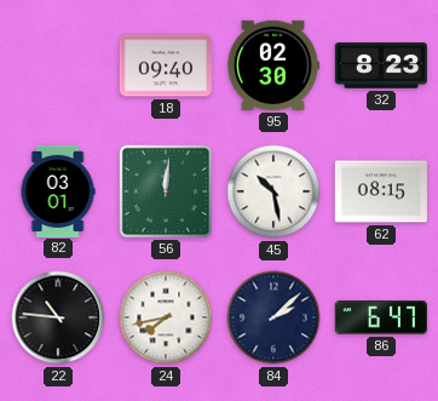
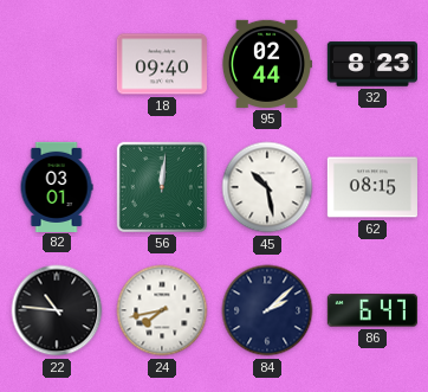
95: 02:30 -> 02:44
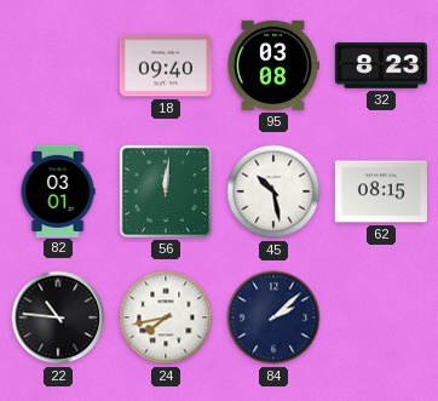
95: 02:44 -> 03:08
86: 6:47 -> none
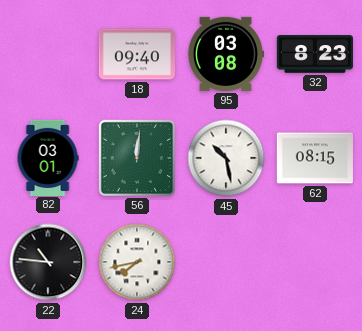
84: 2:08 -> none
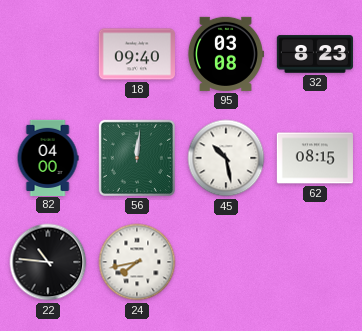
82: 03:01 -> 04:00
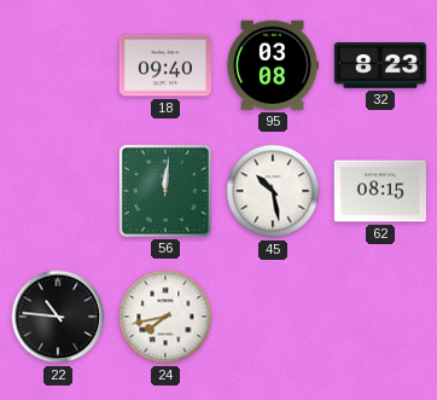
82: 04:00 -> none
